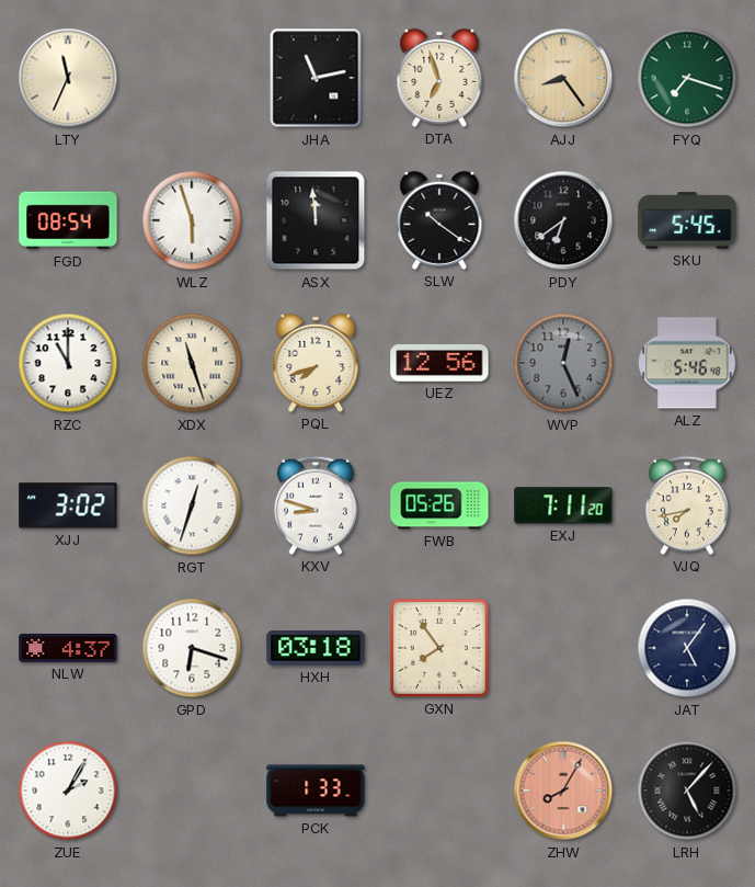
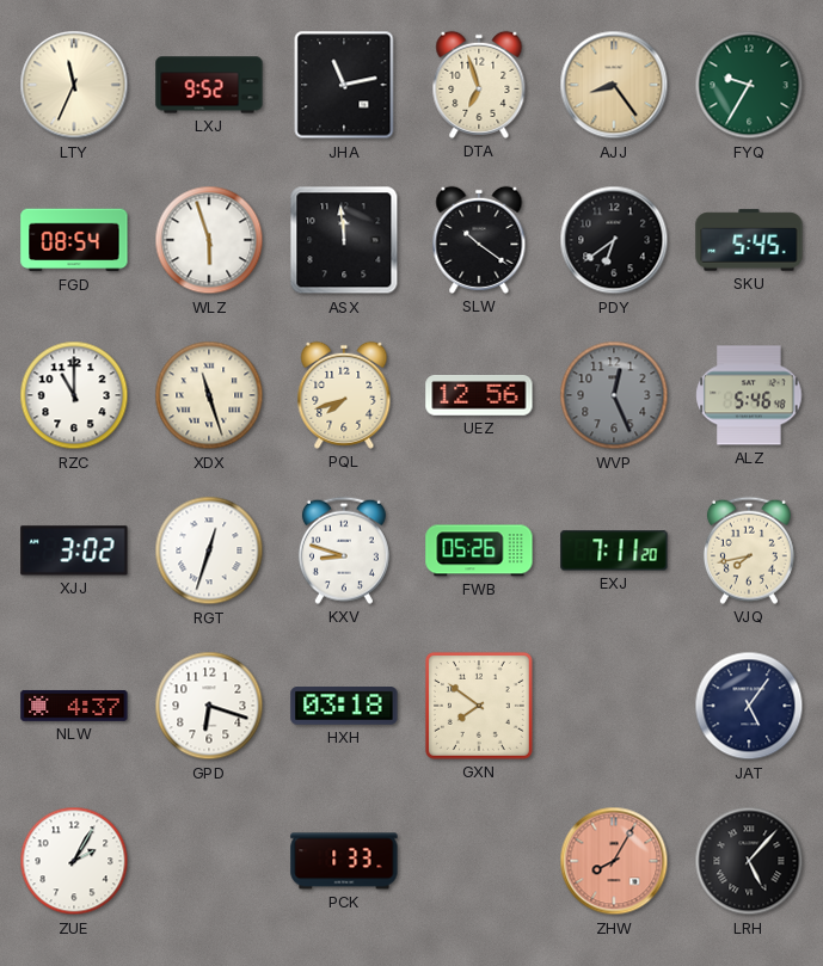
LXJ: none -> 9:52
FYQ: 7:18 -> 9:35
GXN: 7:54 -> 7:51
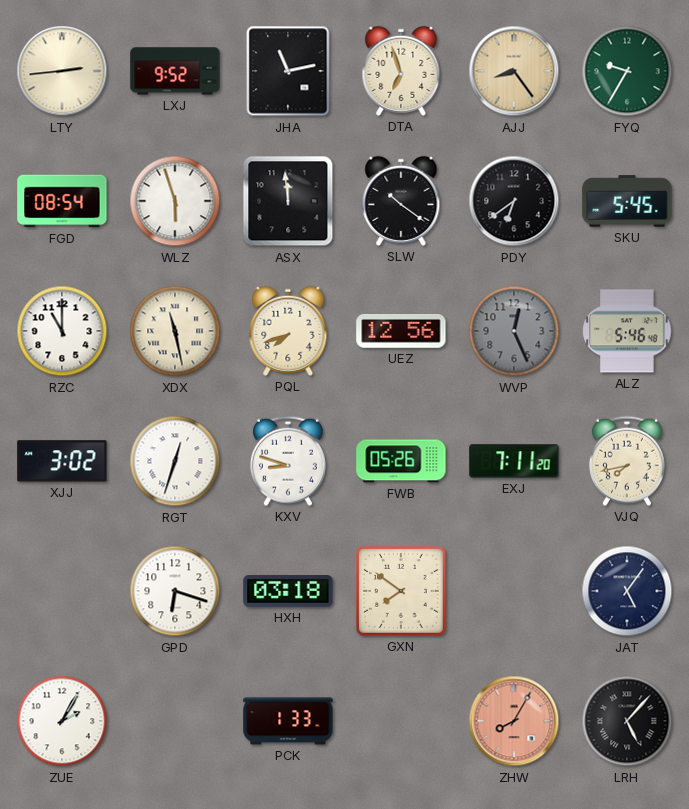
LTY: 11:34 -> 2:44
XDX: 11:27 -> 11:28
NLW: 4:37 -> none
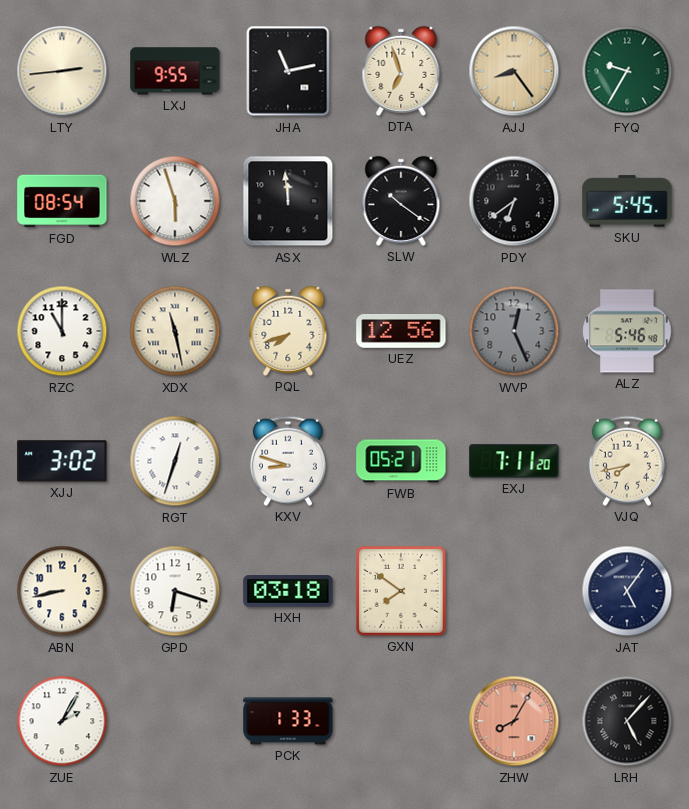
LXJ: 9:52 -> 9:55
FWB: 05:26 -> 05:21
ABN: none -> 8:43
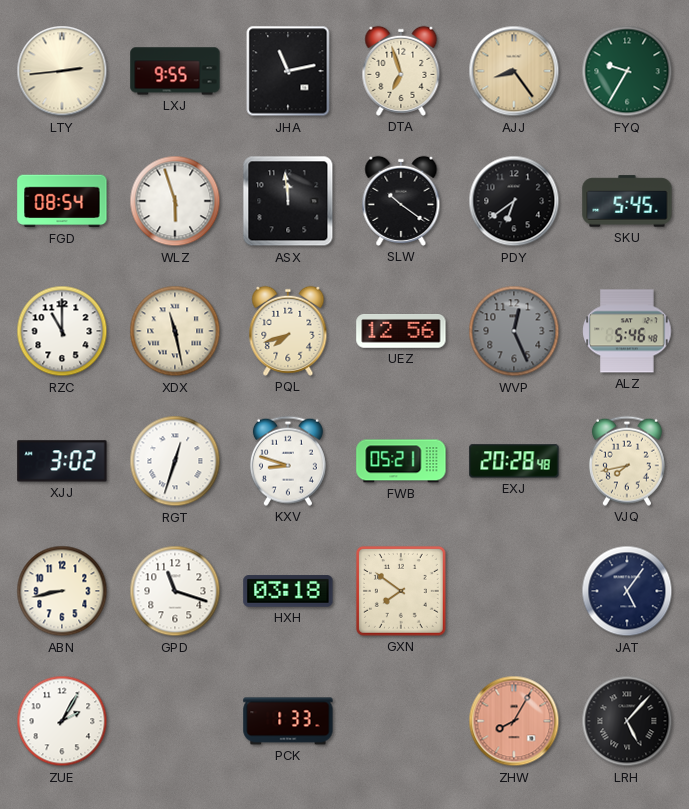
EXJ: 7:11 -> 20:28
GPD: 6:18 -> 11:18
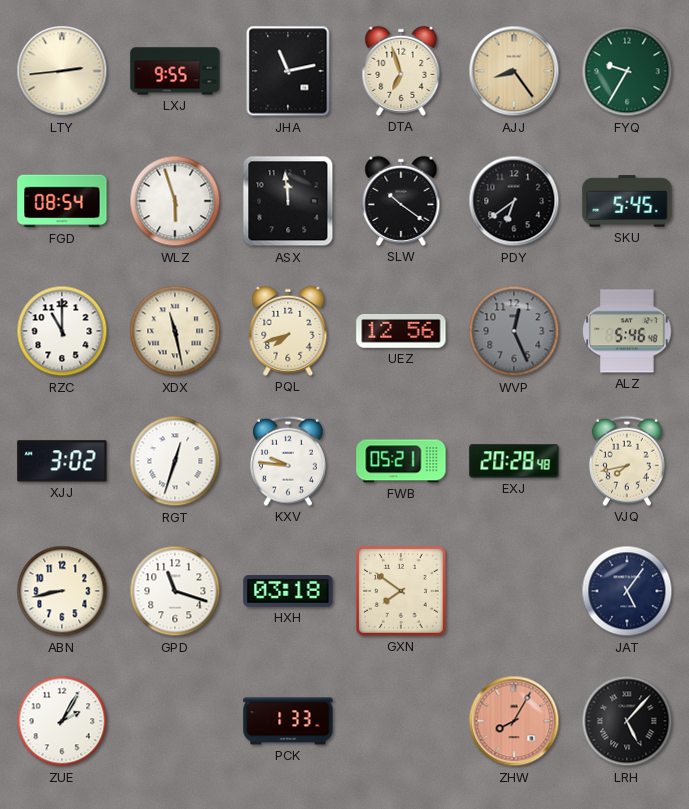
KXV: 8:48 -> 9:46
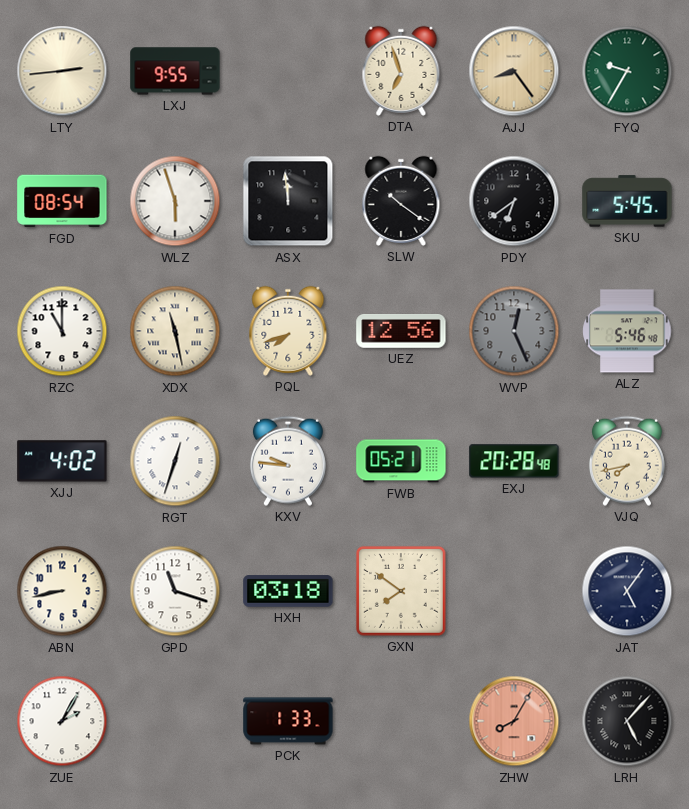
JHA: 11:13 -> none
XJJ: 3:02 -> 4:02
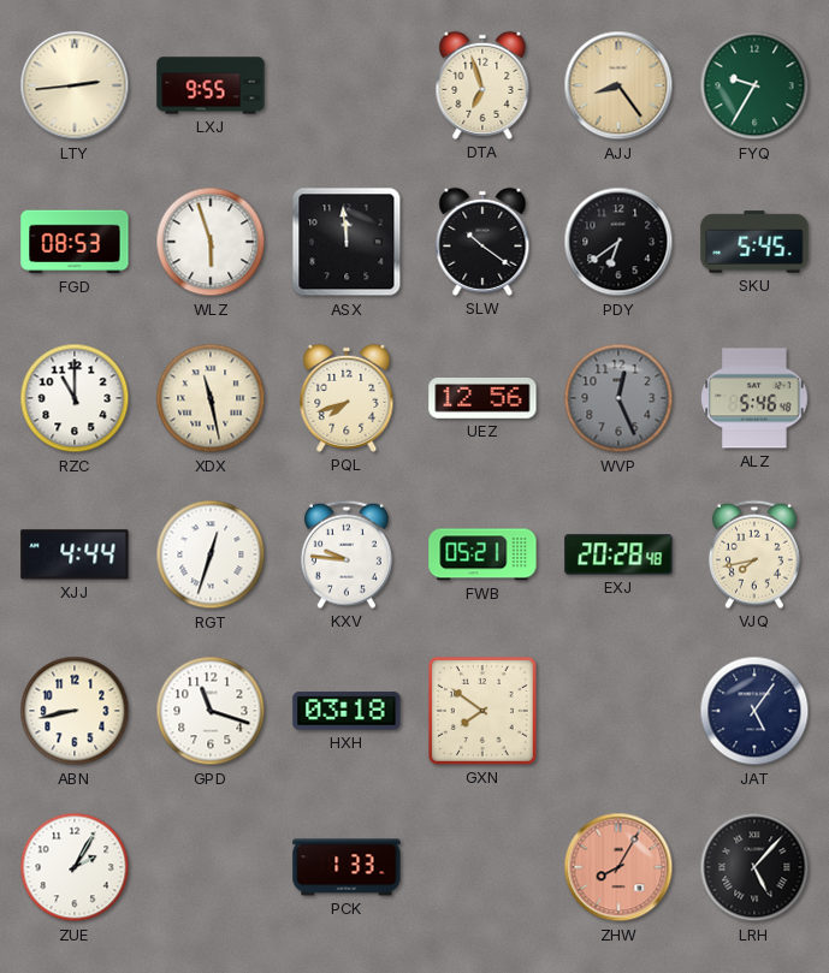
FGD: 08:54 -> 08:53
XJJ: 4:02 -> 4:44
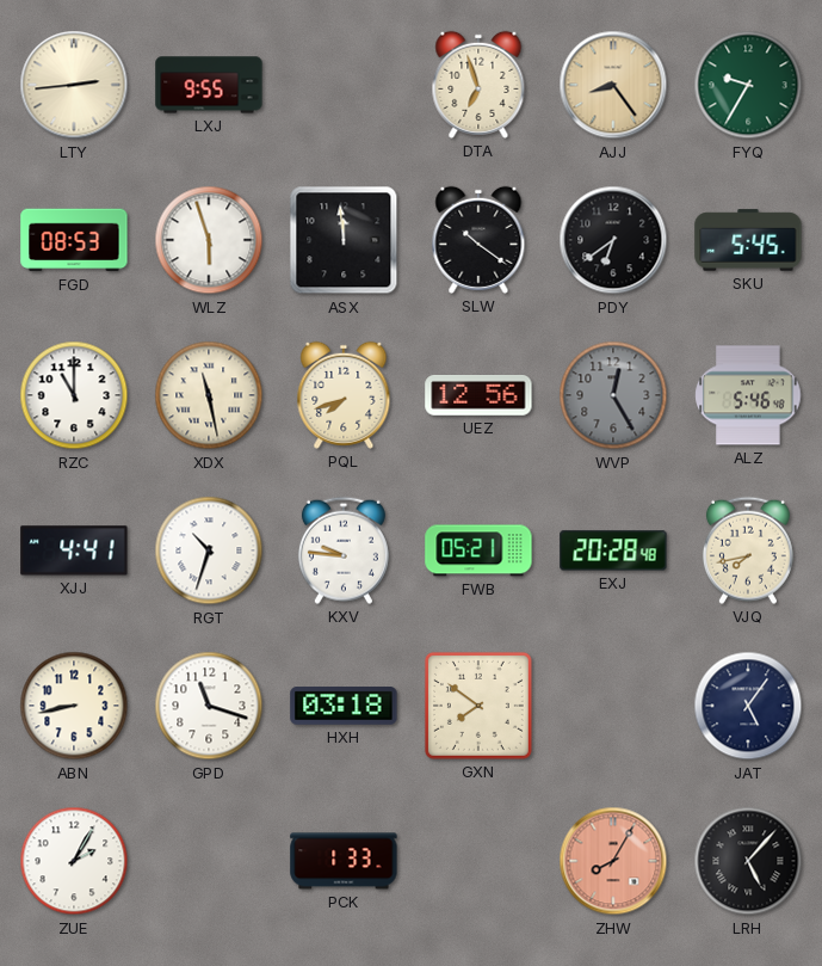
WVP: 12:26 -> 12:25
XJJ: 4:44 -> 4:41
RGT: 12:33 -> 10:33
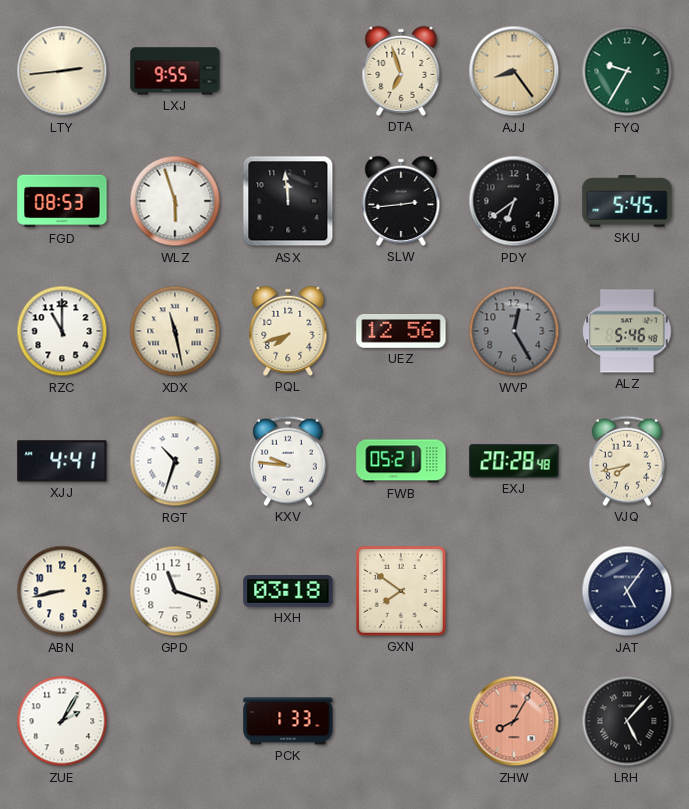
SLW: 10:21 -> 2:44
